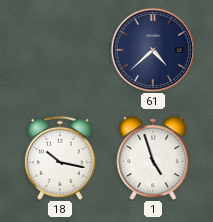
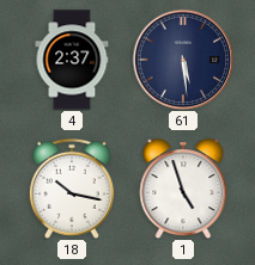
4: none -> 2:37
61: 4:38 -> 5:29
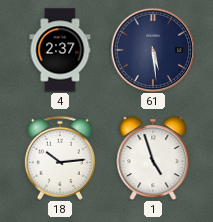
18: 10:17 -> 10:14
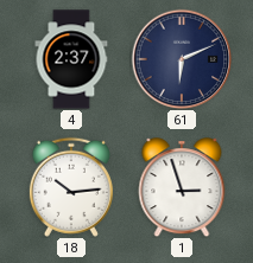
61: 5:29 -> 6:11
1: 4:57 -> 2:57
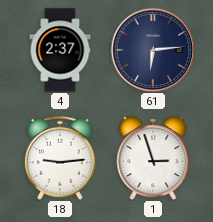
61: 6:11 -> 6:14
18: 10:14 -> 9:14
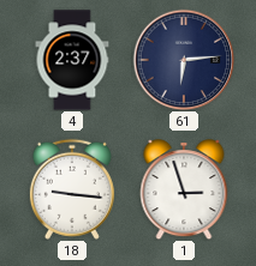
18: 9:14 -> 9:16
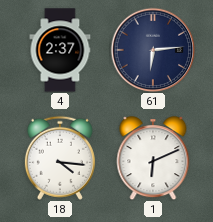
18: 9:16 -> 4:16
1: 2:57 -> 6:11
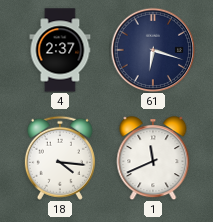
61: 6:14 -> 6:18
1: 6:11 -> 11:41
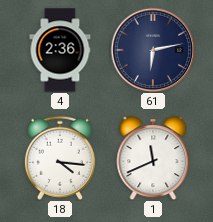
4: 2:37 -> 2:36
61: 6:18 -> 6:13
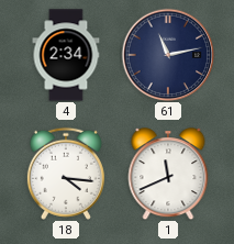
4: 2:36 -> 2:34
61: 6:13 -> 11:13
